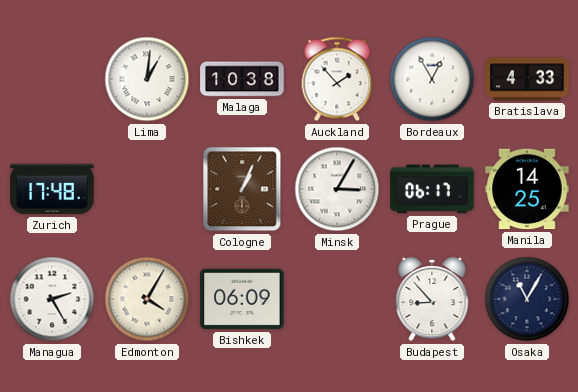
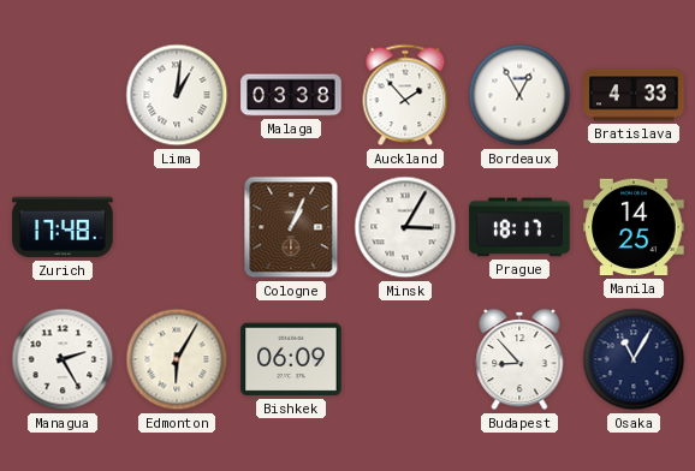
Malaga: 10:38 -> 03:38
Prague: 06:17 -> 18:17
Edmonton: 4:05 -> 6:05
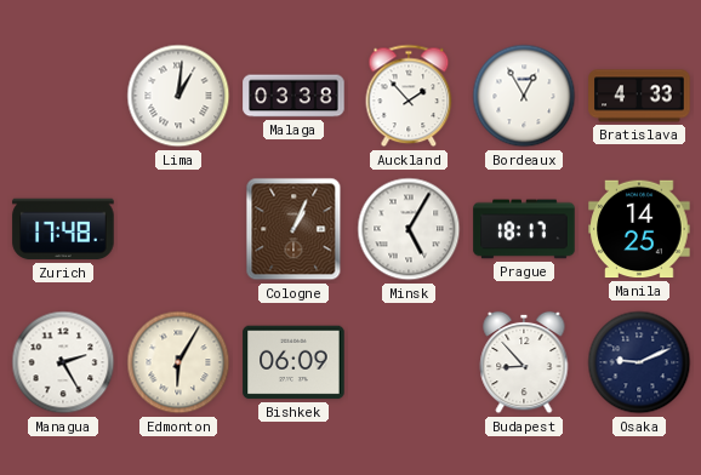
Minsk: 3:05 -> 5:05
Osaka: 11:05 -> 9:11
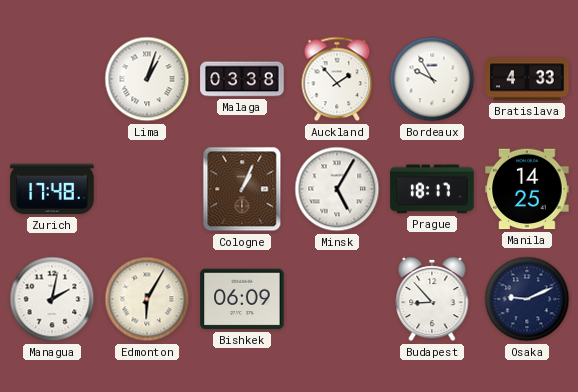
Lima: 1:01 -> 1:03
Bordeaux: 12:55 -> 9:55
Managua: 2:25 -> 2:02
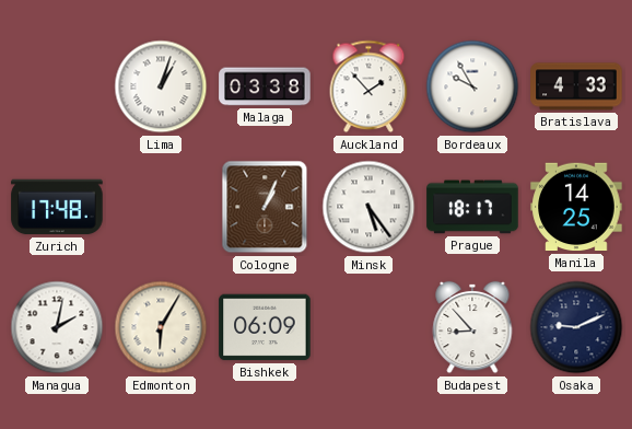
Minsk: 5:05 -> 5:24
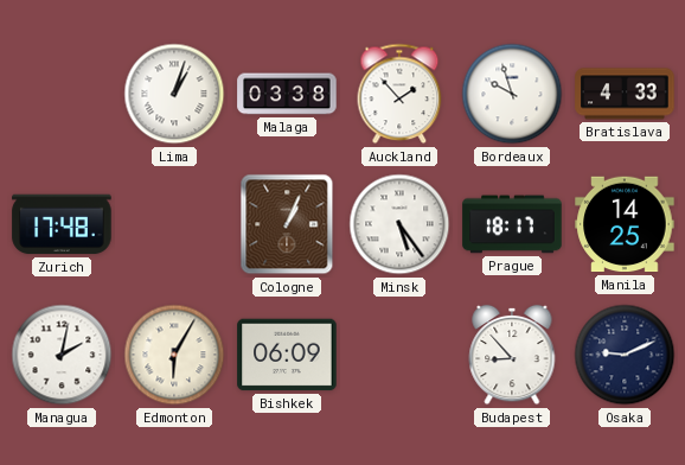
Bordeaux: 9:55 -> 9:57
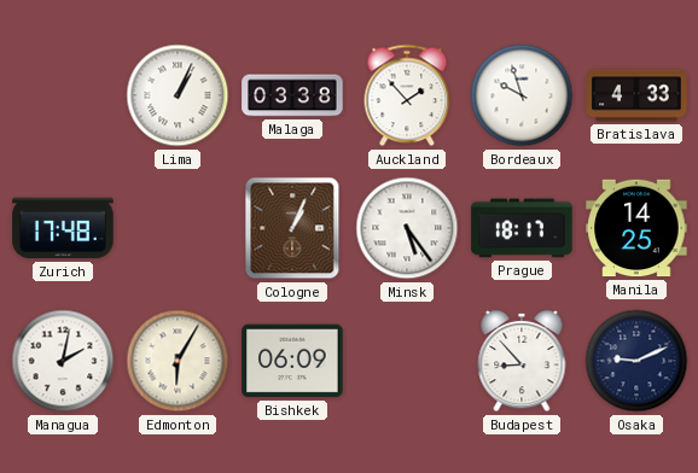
Lima: 1:03 -> 1:04
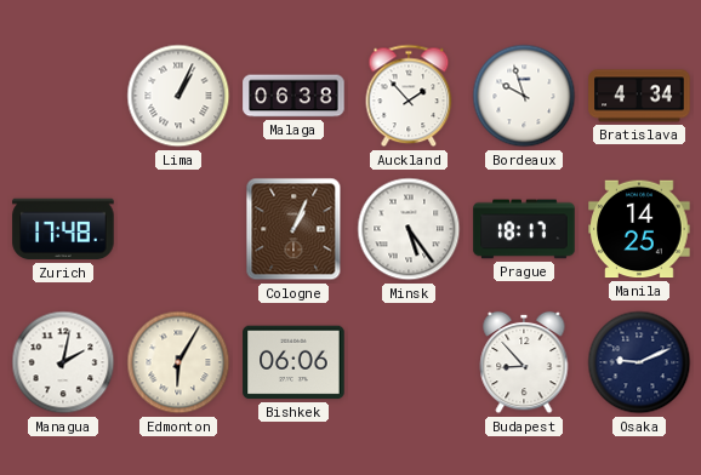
Malaga: 03:38 -> 06:38
Bratislava: 4:33 -> 4:34
Bishkek: 06:09 -> 06:06
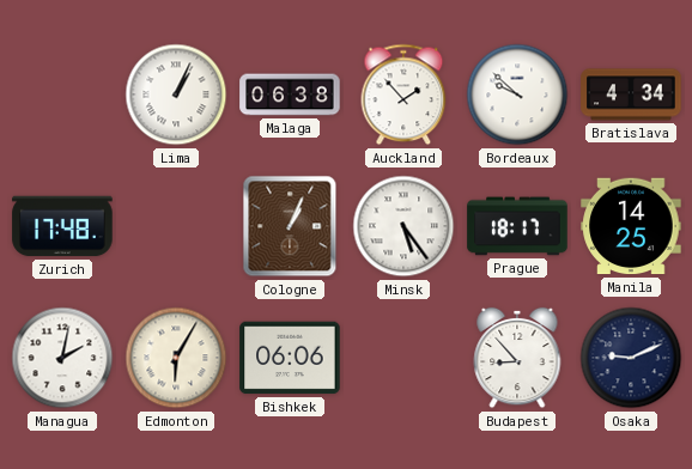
Bordeaux: 9:57 -> 9:52
